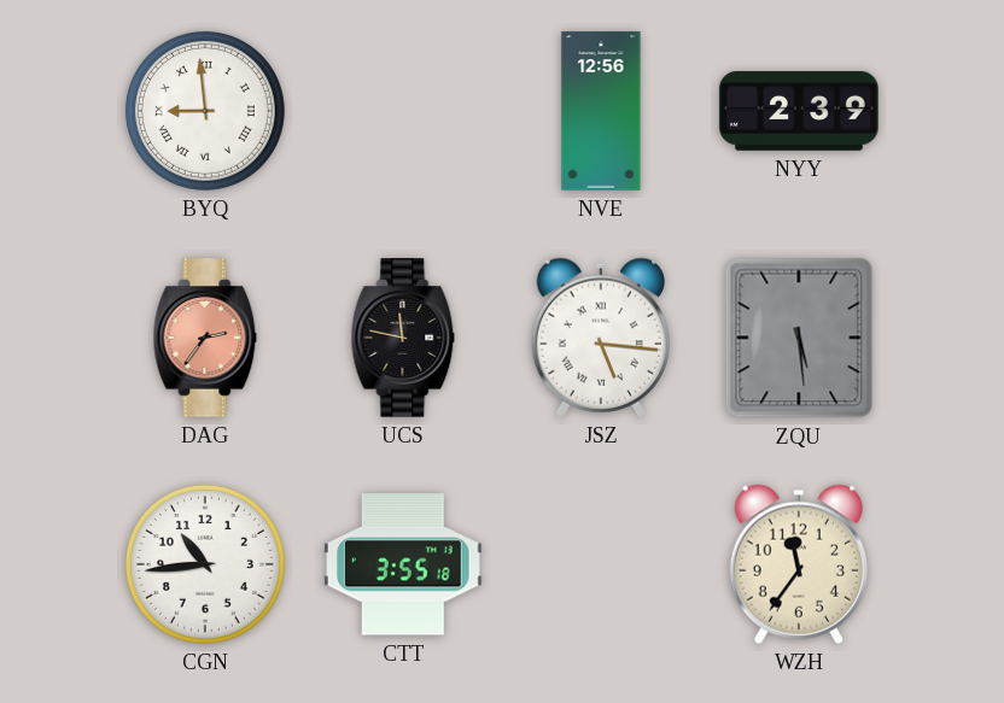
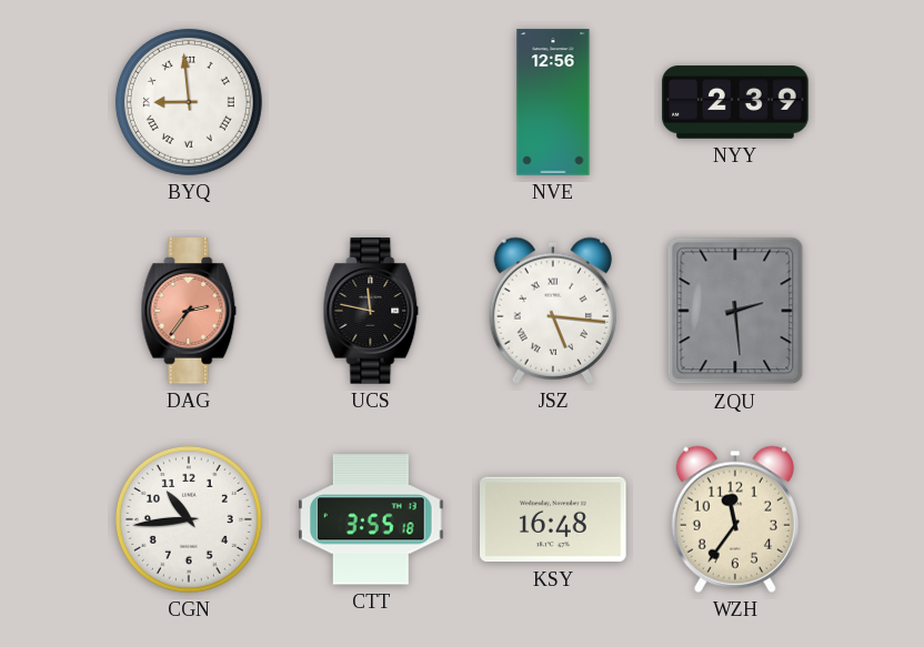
ZQU: 5:29 -> 2:29
KSY: none -> 16:48
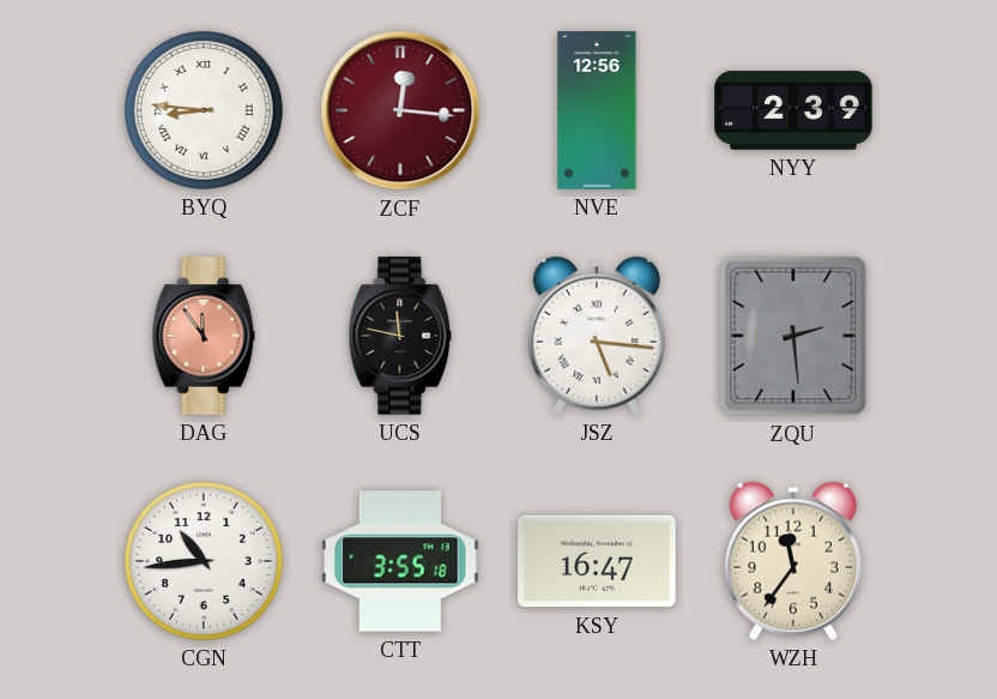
BYQ: 8:59 -> 8:46
ZCF: none -> 12:16
DAG: 2:36 -> 11:54
KSY: 16:48 -> 16:47
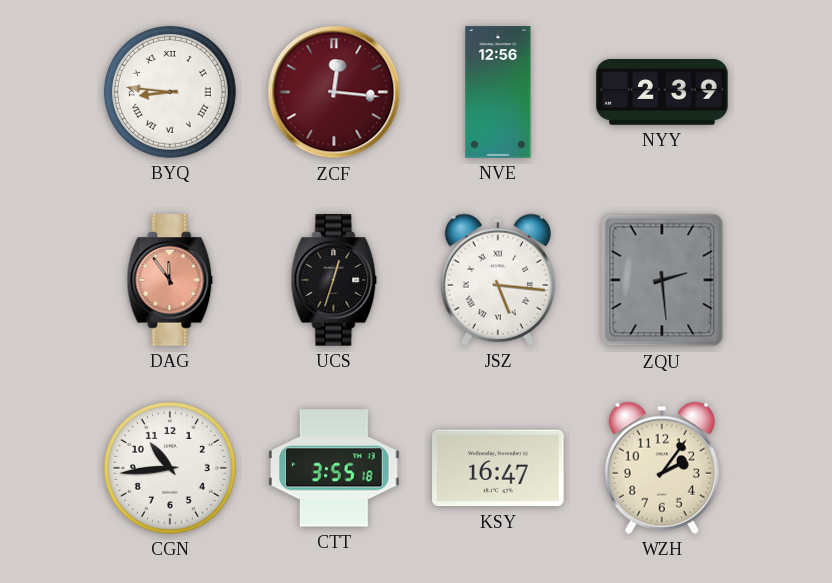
UCS: 11:47 -> 12:33
WZH: 11:36 -> 2:06
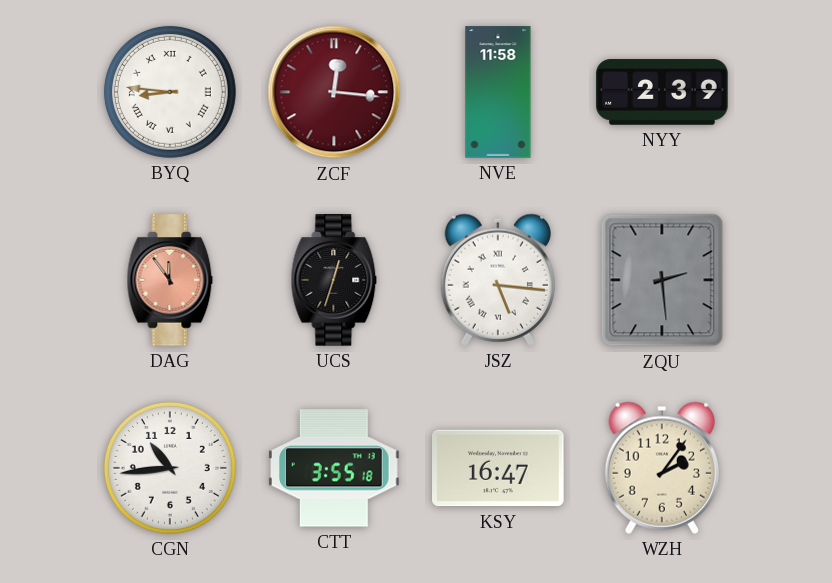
NVE: 12:56 -> 11:58
